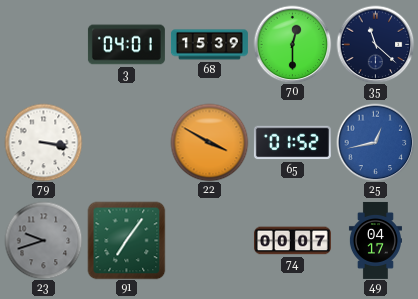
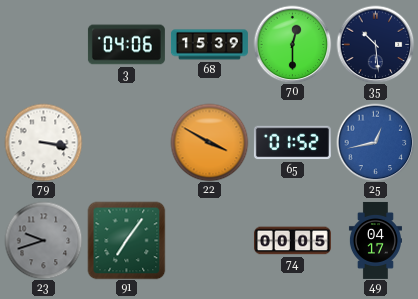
3: 04:01 -> 04:06
35: 11:22 -> 10:29
74: 00:07 -> 00:05
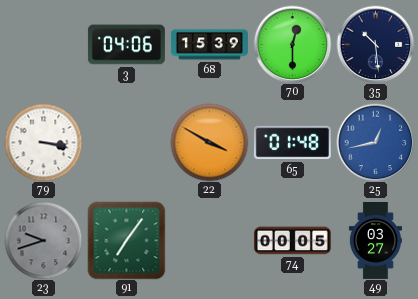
65: 01:52 -> 01:48
49: 04:17 -> 03:27
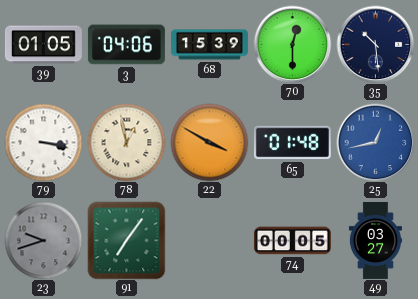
39: none -> 01:05
78: none -> 12:58
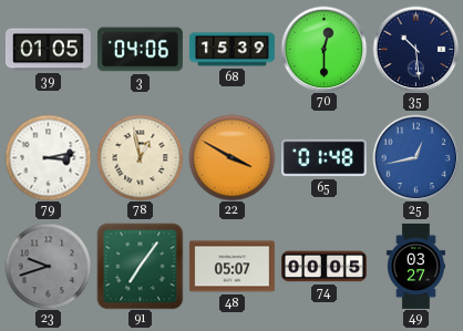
79: 3:17 -> 3:13
48: none -> 05:07
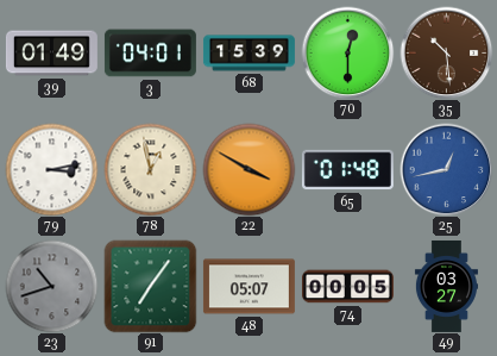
39: 01:05 -> 01:49
3: 04:06 -> 04:01
35 dial: navy -> brown
23: 9:42 -> 10:42
